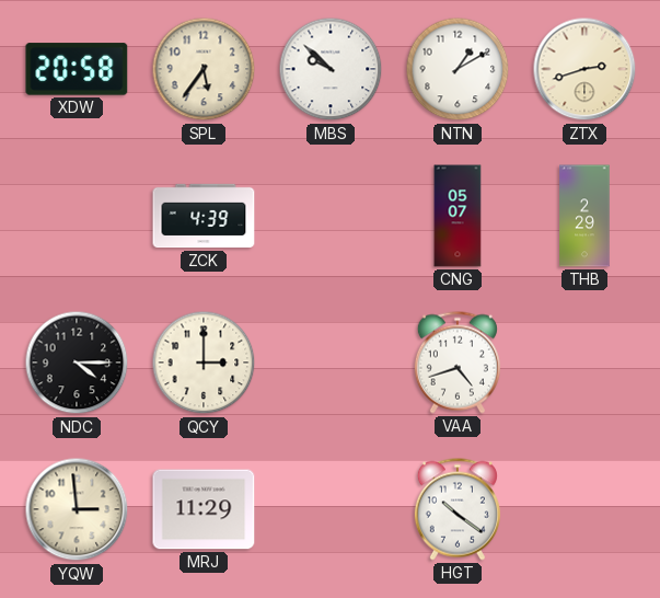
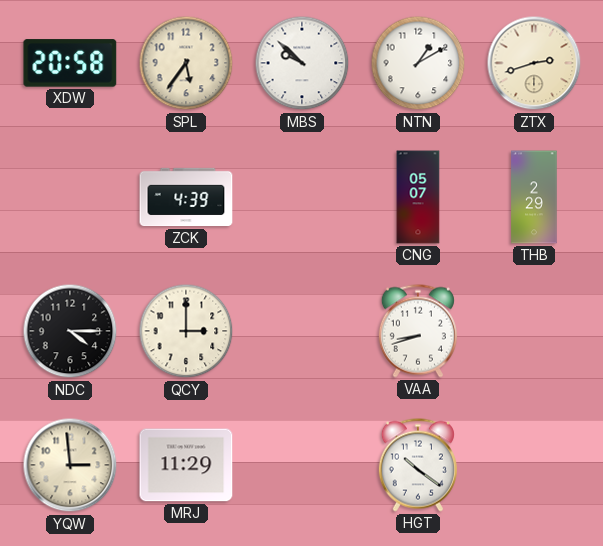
VAA: 4:42 -> 8:42
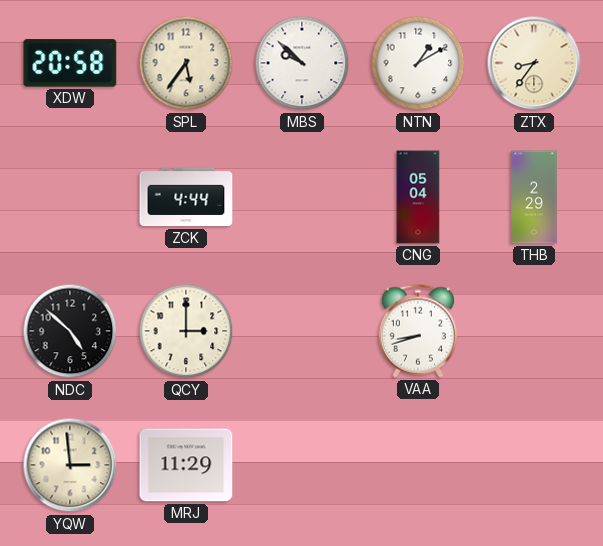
ZTX: 2:42 -> 8:36
ZCK: 4:39 -> 4:44
CNG: 05:07 -> 05:04
NDC: 4:15 -> 4:52
HGT: 10:21 -> none
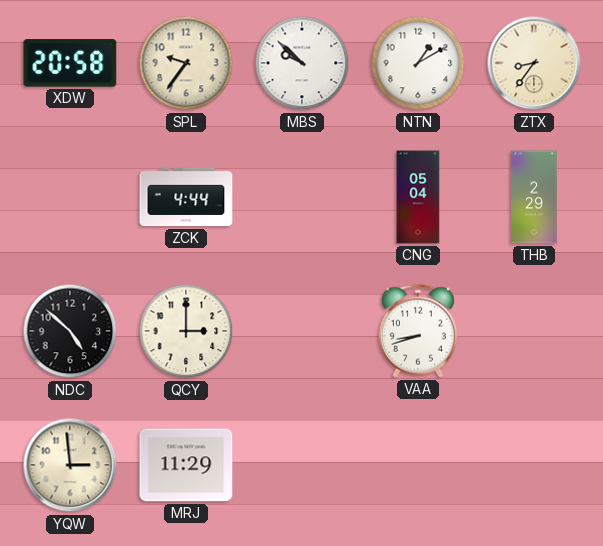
SPL: 5:36 -> 9:36
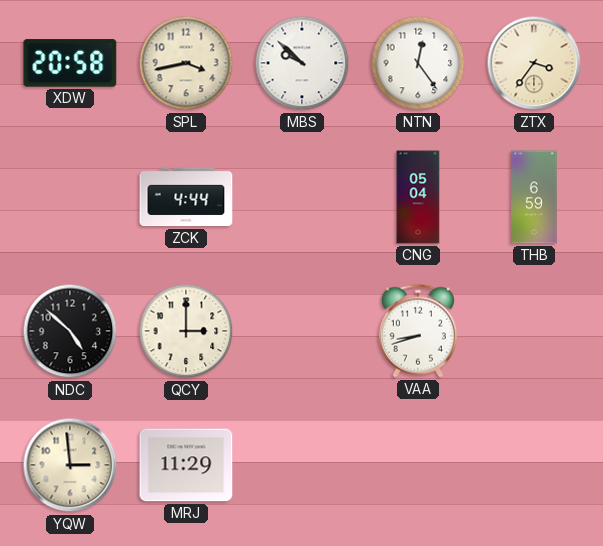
SPL: 9:36 -> 3:43
NTN: 1:10 -> 12:24
ZTX: 8:36 -> 3:36
THB: 2:29 -> 6:59
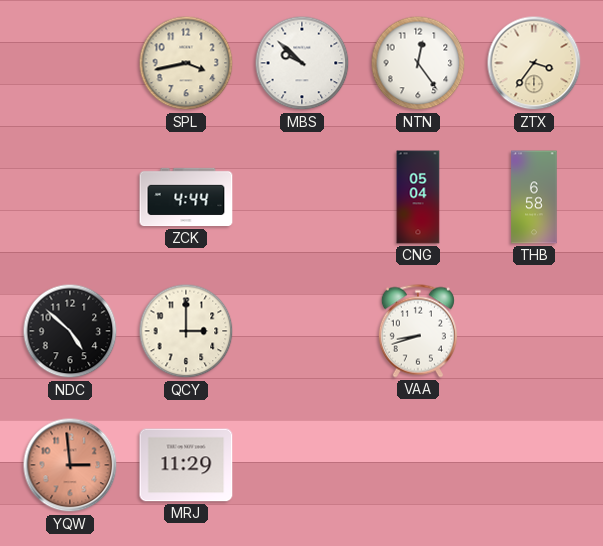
XDW: 20:58 -> none
THB: 6:59 -> 6:58
YQW dial: cream -> salmon
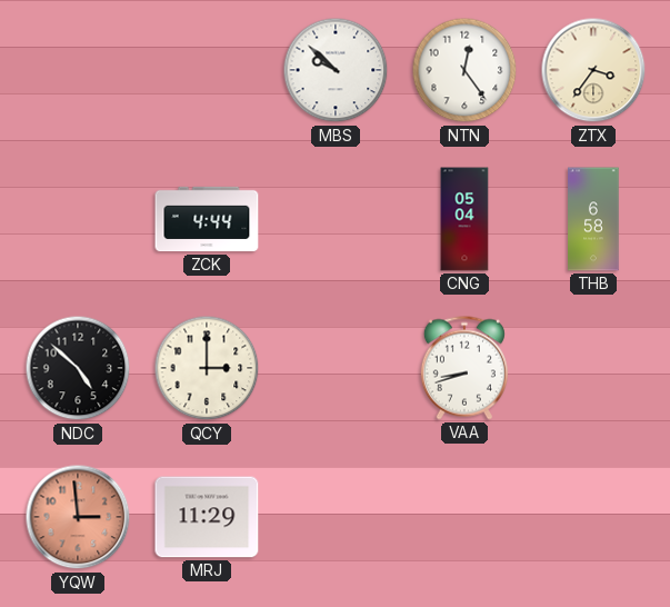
SPL: 3:43 -> none
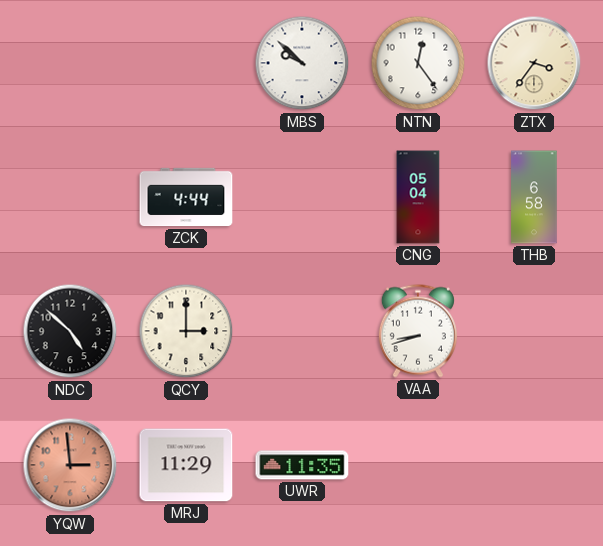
UWR: none -> 11:35
